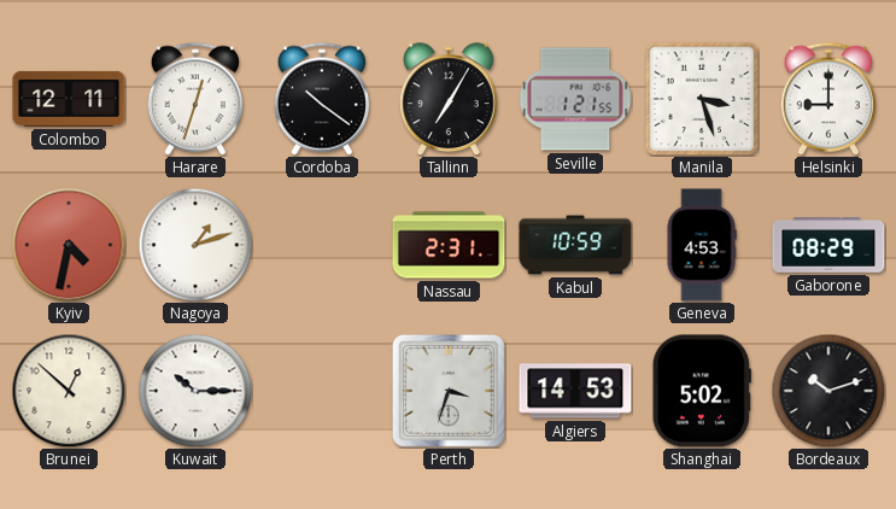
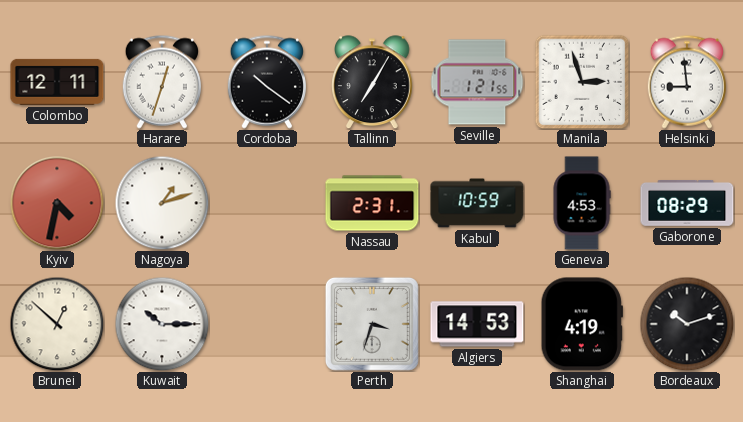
Manila: 3:27 -> 2:57
Helsinki: 9:00 -> 8:59
Shanghai: 5:02 -> 4:19
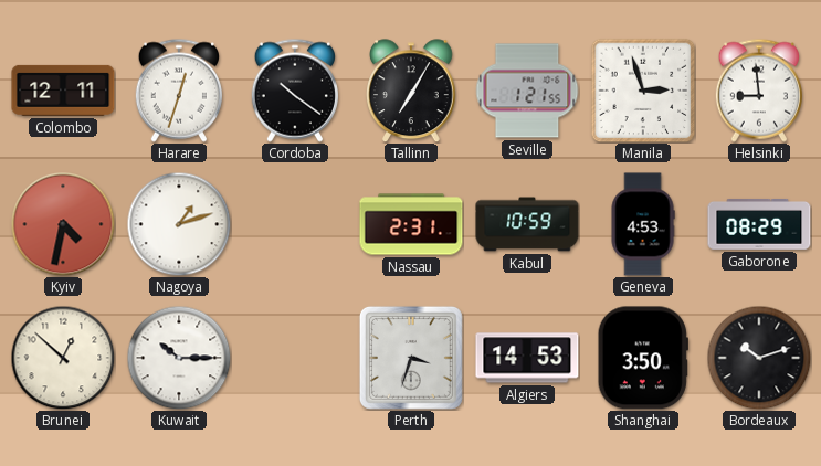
Shanghai: 4:19 -> 3:50
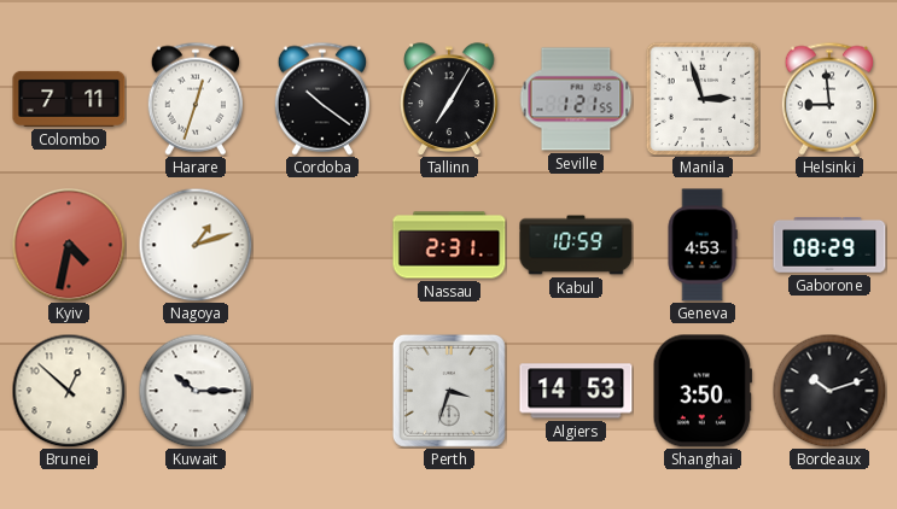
Colombo: 12:11 -> 7:11
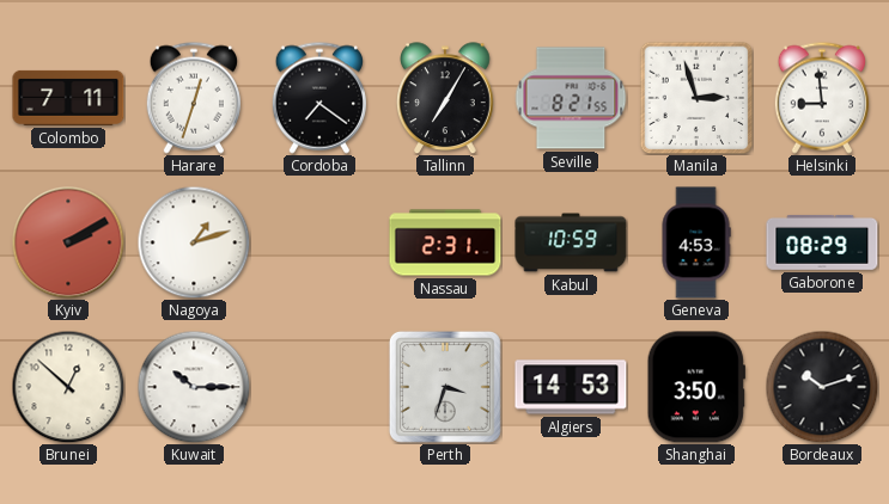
Cordoba: 10:21 -> 7:21
Seville: 1:21 -> 8:21
Kyiv: 4:32 -> 2:10
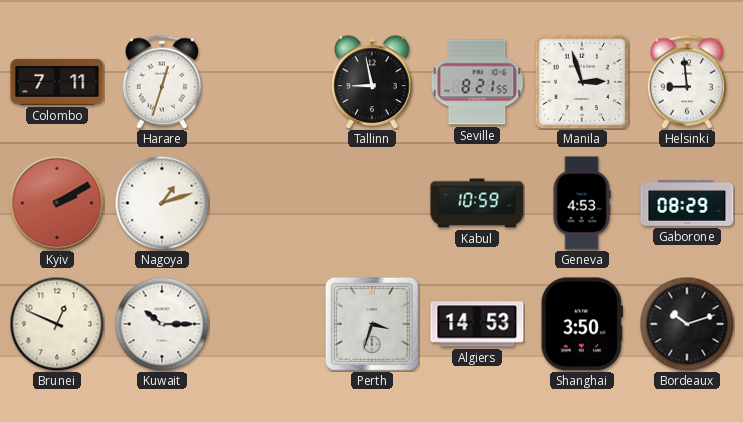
Cordoba: 7:21 -> none
Tallinn: 7:05 -> 8:58
Nassau: 2:31 -> none
Brunei: 12:52 -> 12:49
